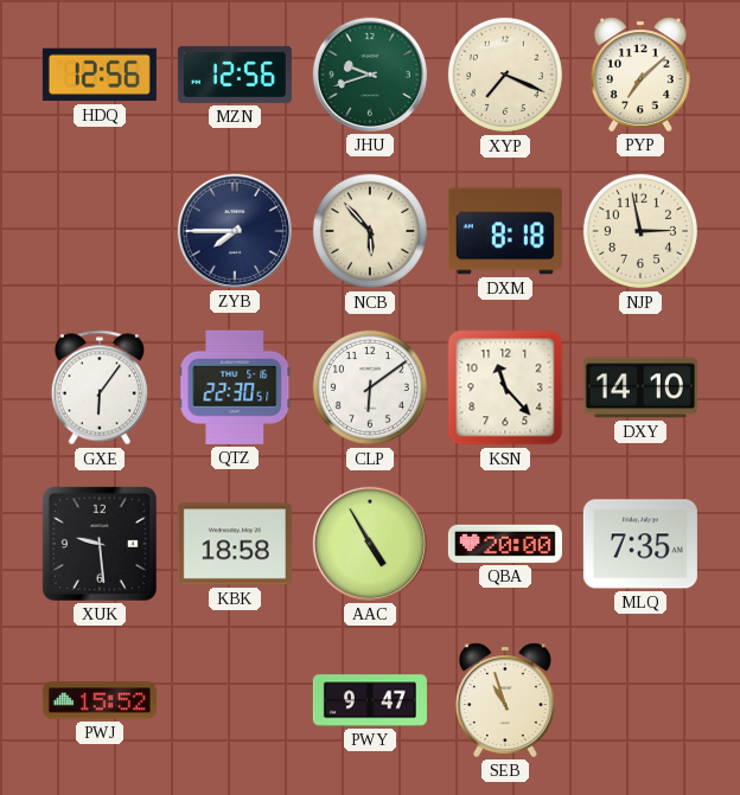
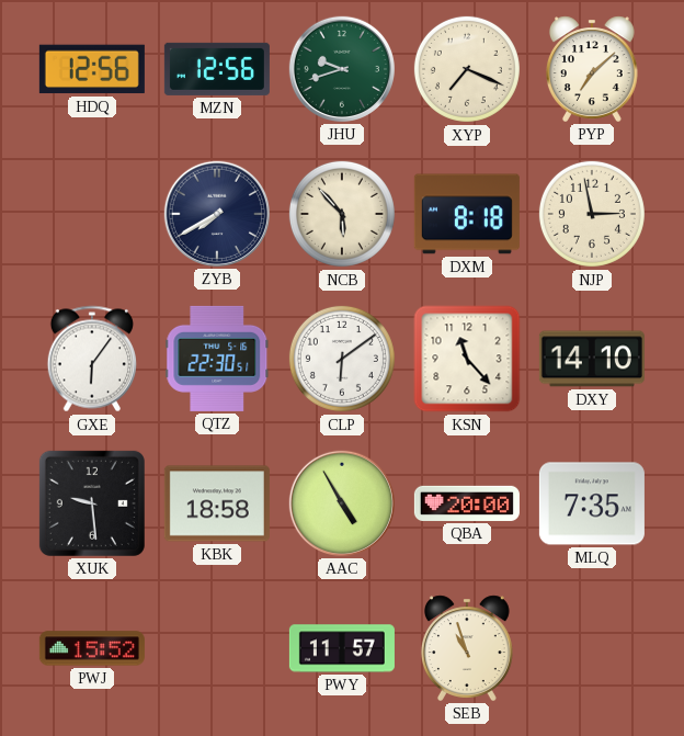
ZYB: 7:45 -> 7:40
PWY: 9:47 -> 11:57
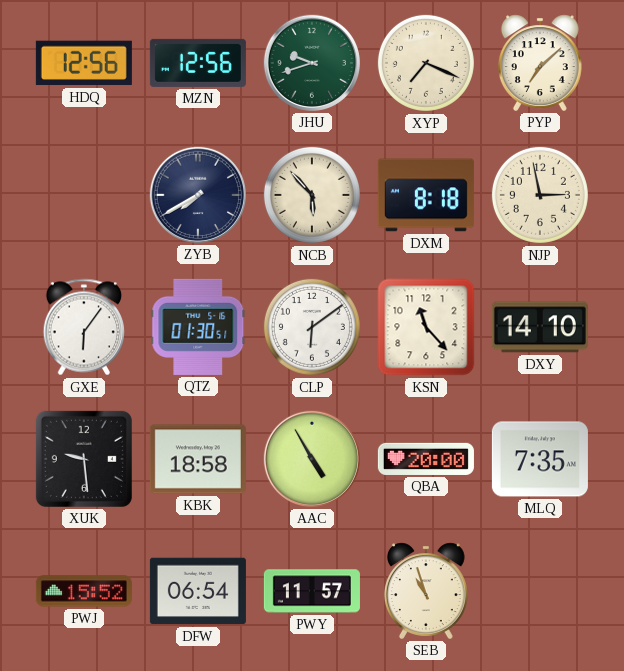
QTZ: 22:30 -> 01:30
DFW: none -> 06:54
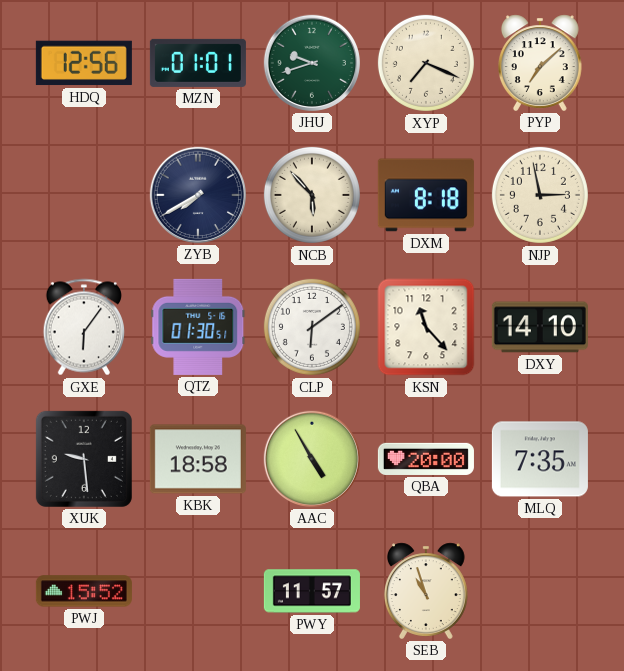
MZN: 12:56 -> 01:01
DFW: 06:54 -> none
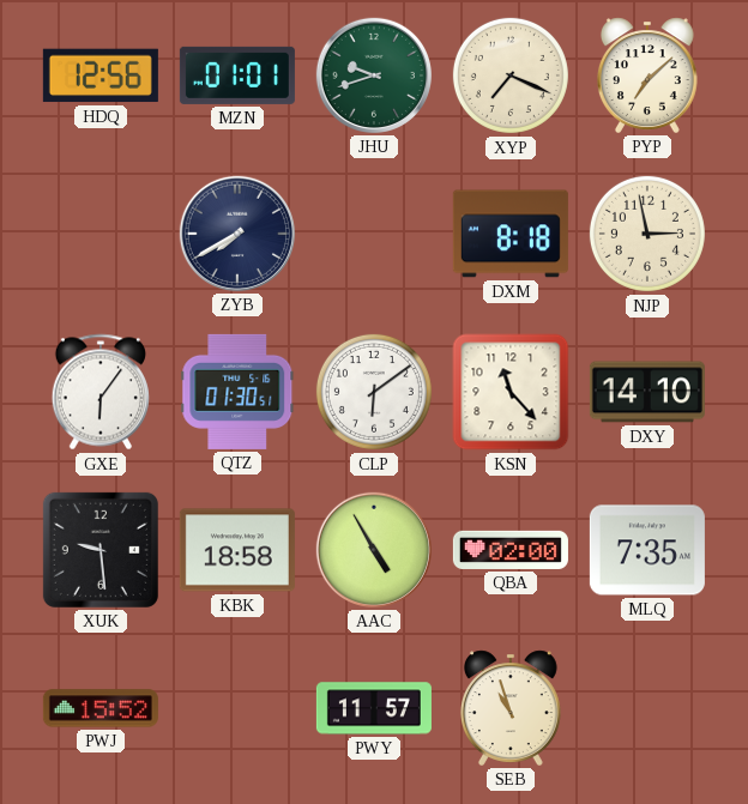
NCB: 5:53 -> none
QBA: 20:00 -> 02:00
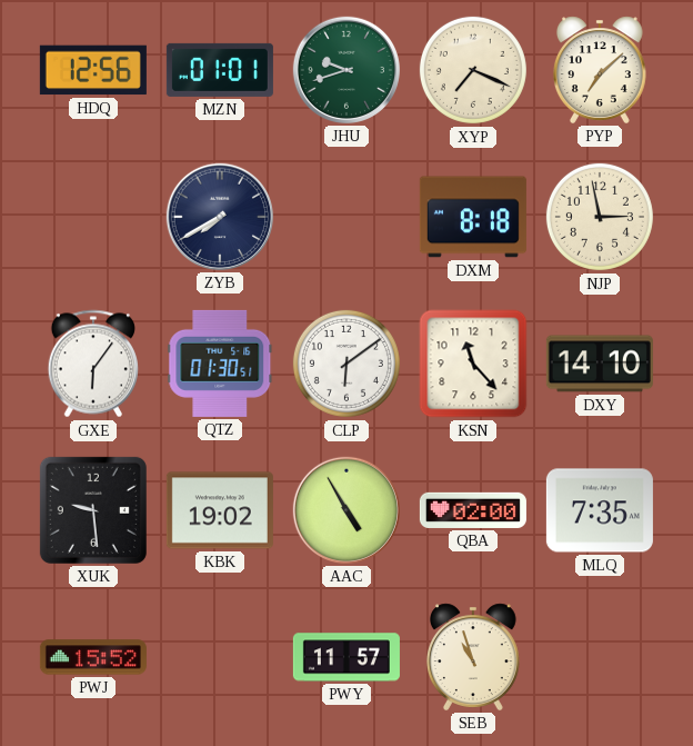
KBK: 18:58 -> 19:02
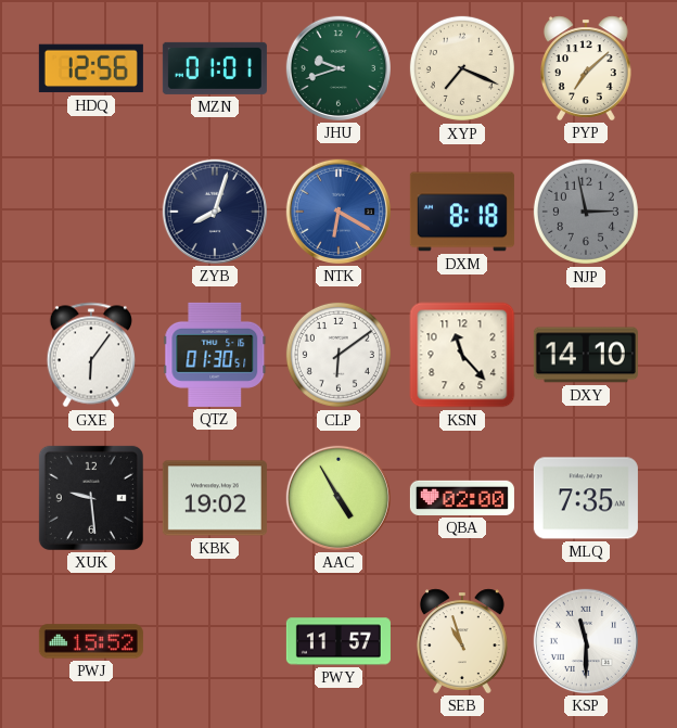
ZYB: 7:40 -> 8:03
NTK: none -> 6:20
NJP dial: cream -> grey
KSP: none -> 11:30
